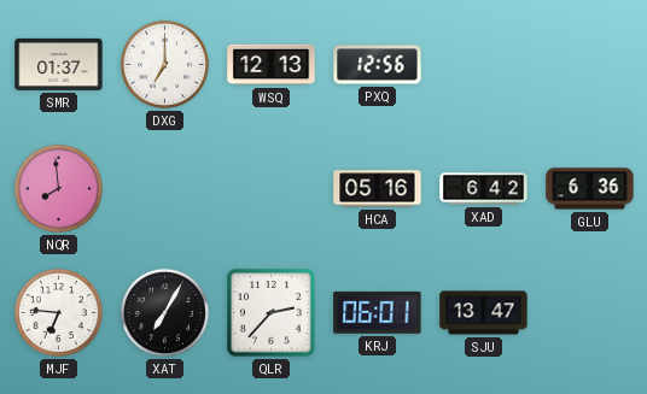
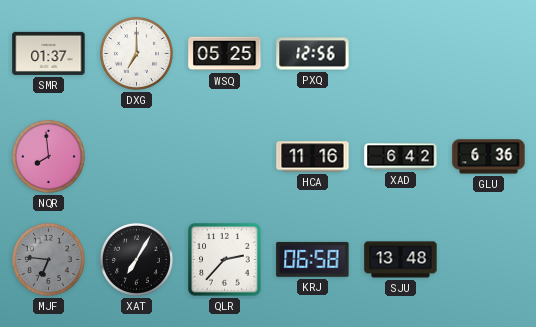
WSQ: 12:13 -> 05:25
HCA: 05:16 -> 11:16
MJF dial: white -> grey
KRJ: 06:01 -> 06:58
SJU: 13:47 -> 13:48
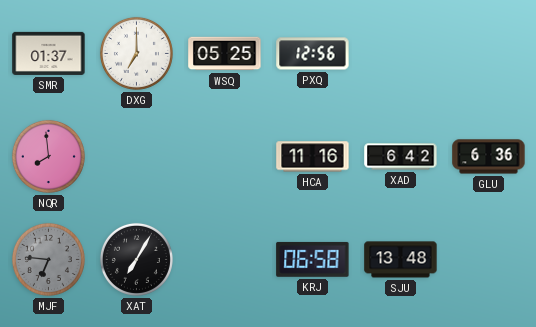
QLR: 2:37 -> none
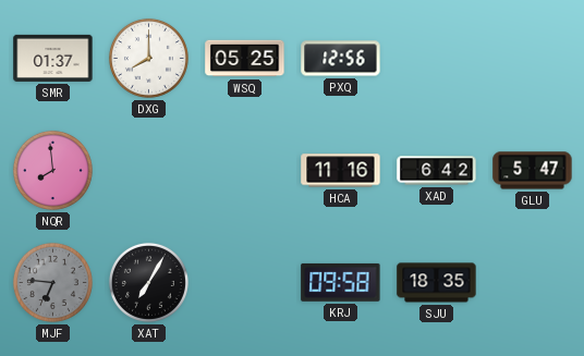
DXG: 7:00 -> 8:00
GLU: 6:36 -> 5:47
KRJ: 06:58 -> 09:58
SJU: 13:48 -> 18:35
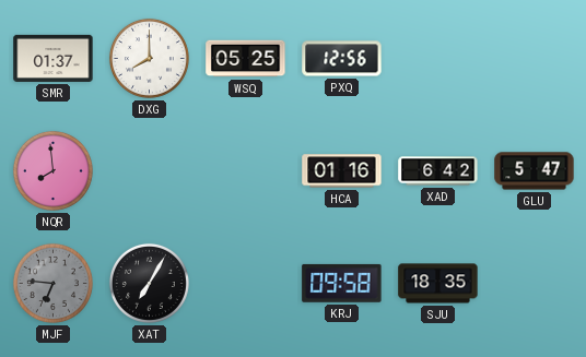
HCA: 11:16 -> 01:16
